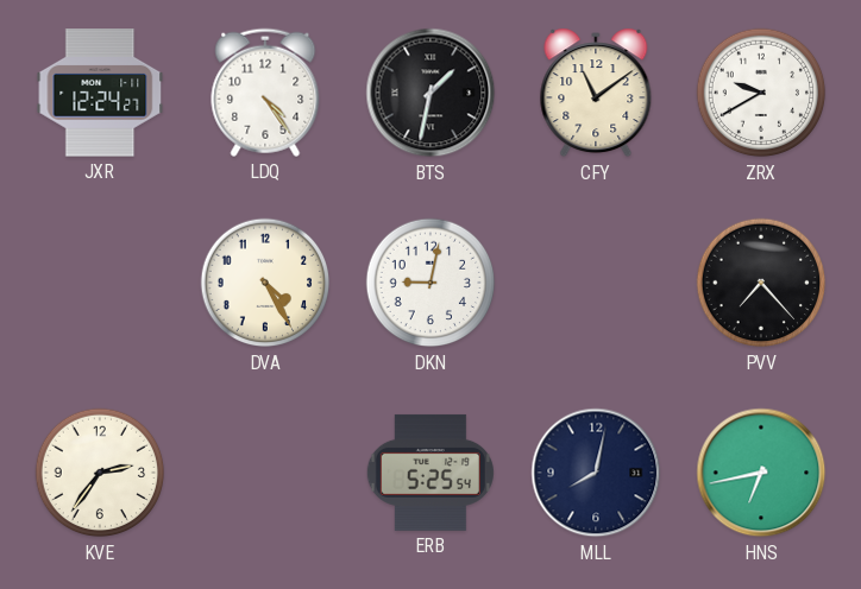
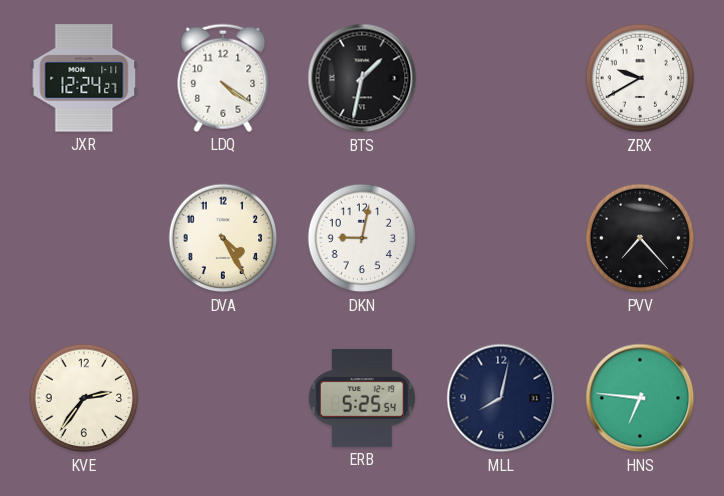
LDQ: 4:24 -> 4:21
CFY: 11:09 -> none
HNS: 6:43 -> 6:46
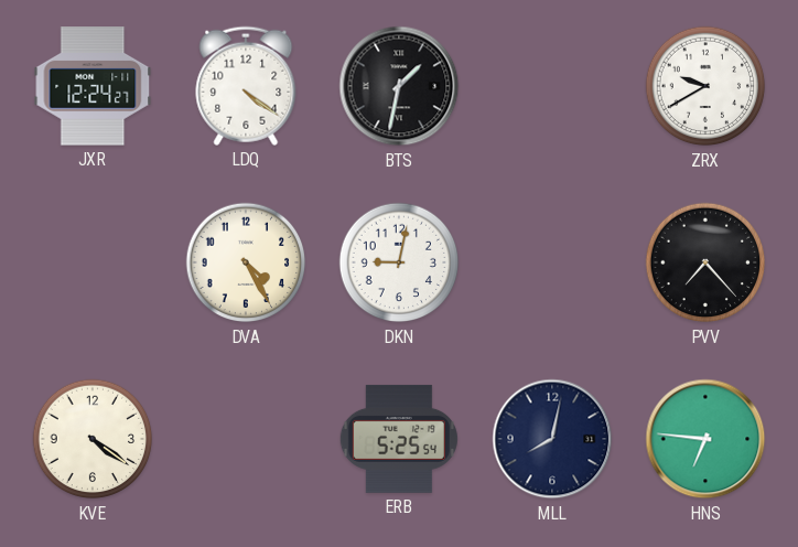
KVE: 2:36 -> 4:21
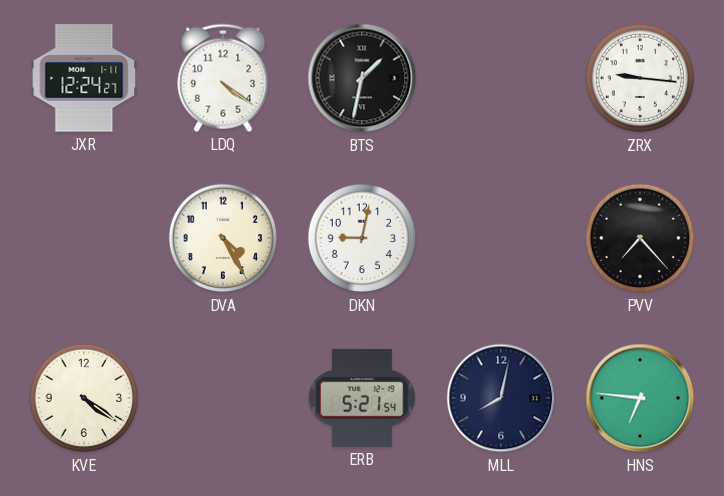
ZRX: 9:40 -> 9:16
ERB: 5:25 -> 5:21
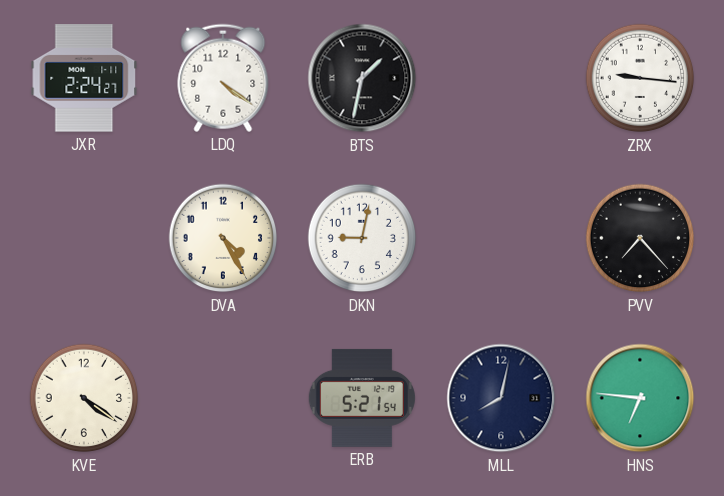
JXR: 12:24 -> 2:24
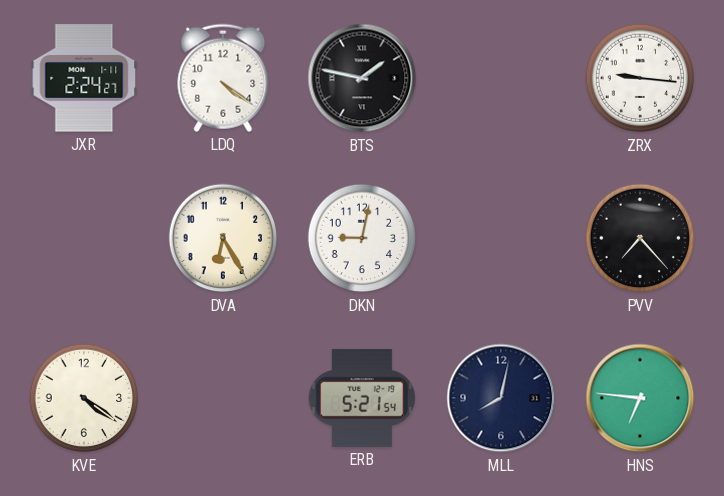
BTS: 1:32 -> 1:47
DVA: 4:25 -> 6:25
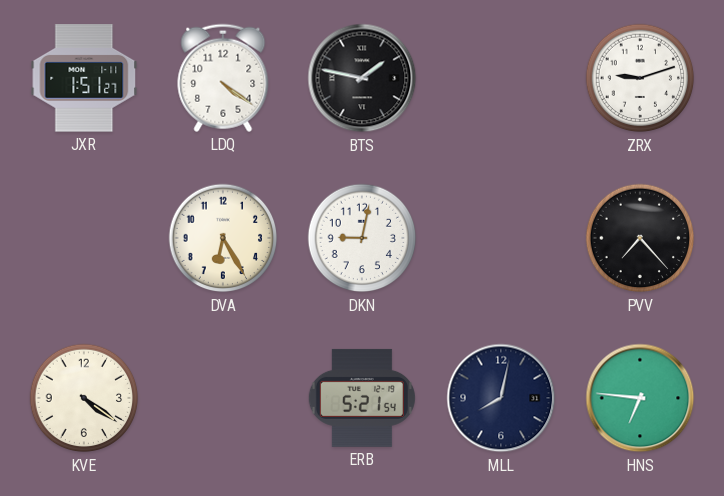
JXR: 2:24 -> 1:51
ZRX: 9:16 -> 9:12
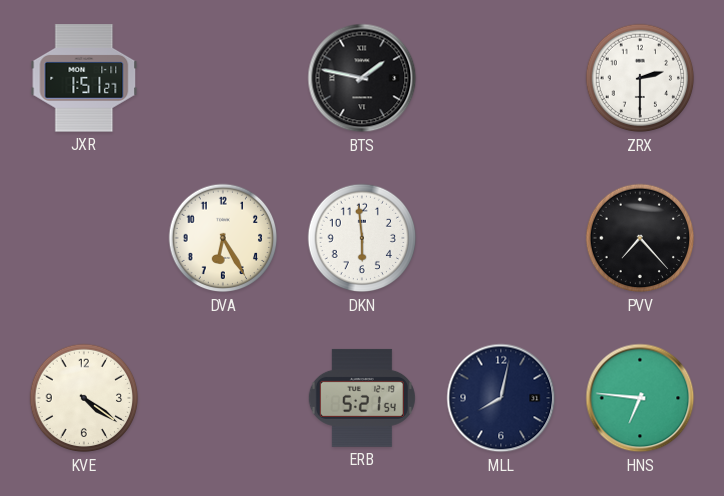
LDQ: 4:21 -> none
ZRX: 9:12 -> 2:30
DKN: 9:02 -> 5:59
